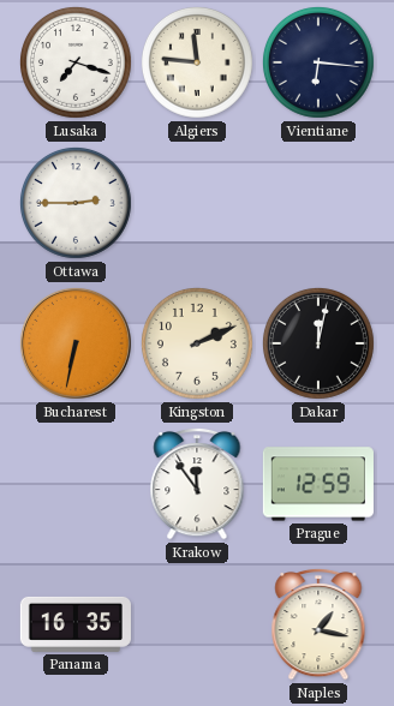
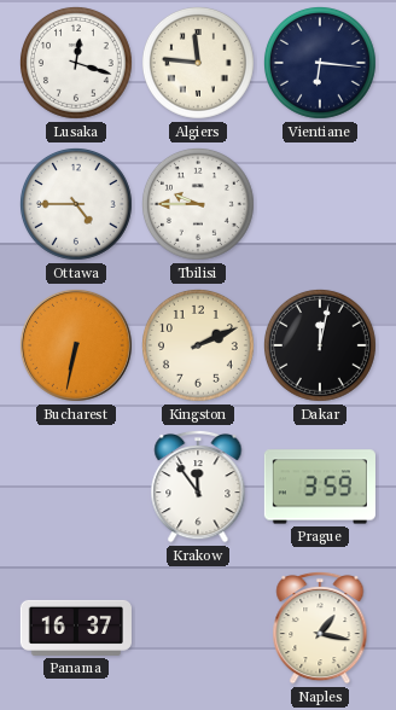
Lusaka: 7:18 -> 12:18
Ottawa: 2:45 -> 4:45
Tbilisi: none -> 9:45
Prague: 12:59 -> 3:59
Panama: 16:35 -> 16:37
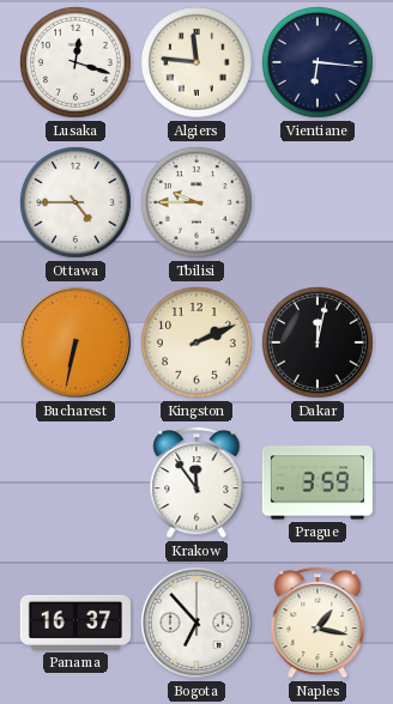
Bogota: none -> 6:53
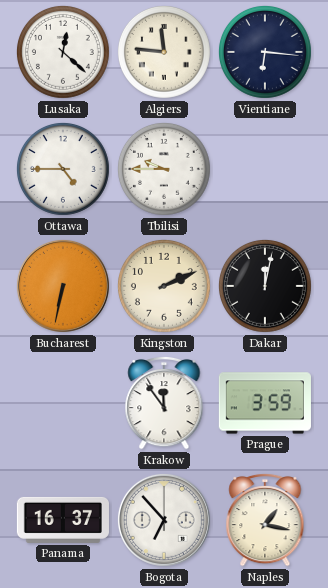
Lusaka: 12:18 -> 12:22
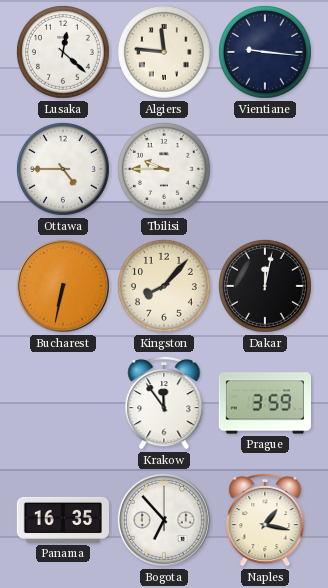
Vientiane: 6:16 -> 9:16
Kingston: 2:11 -> 8:07
Panama: 16:37 -> 16:35
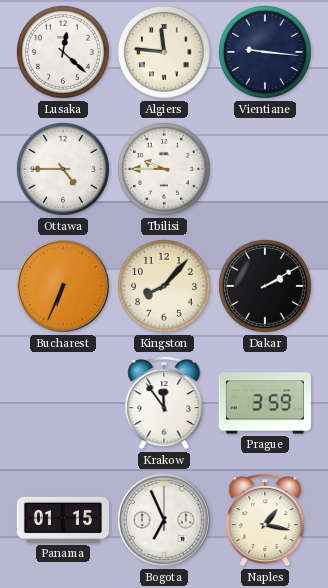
Bucharest: 6:32 -> 6:34
Dakar: 12:02 -> 2:10
Panama: 16:35 -> 01:15
Bogota: 6:53 -> 6:56
